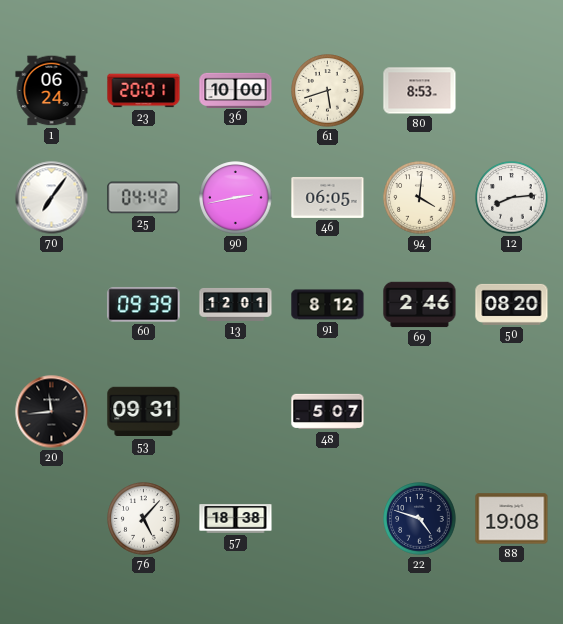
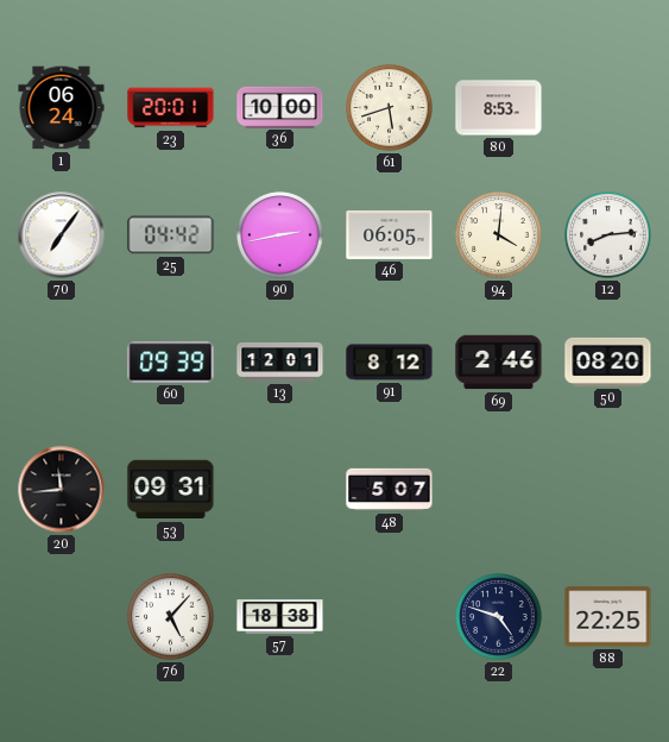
88: 19:08 -> 22:25
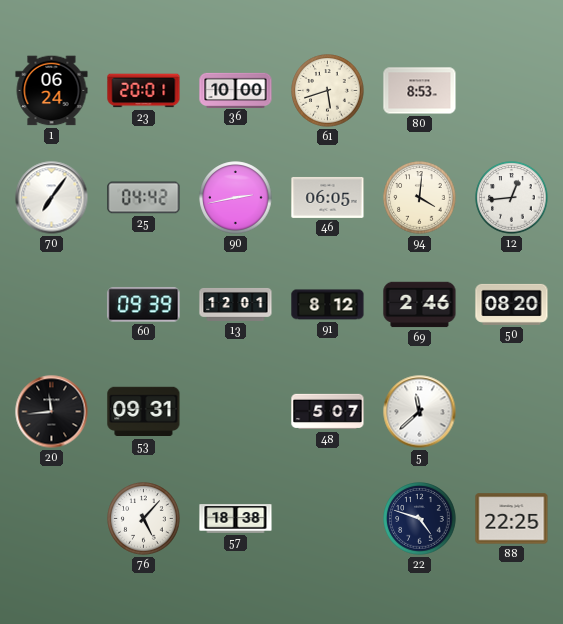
12: 8:14 -> 12:44
5: none -> 11:38
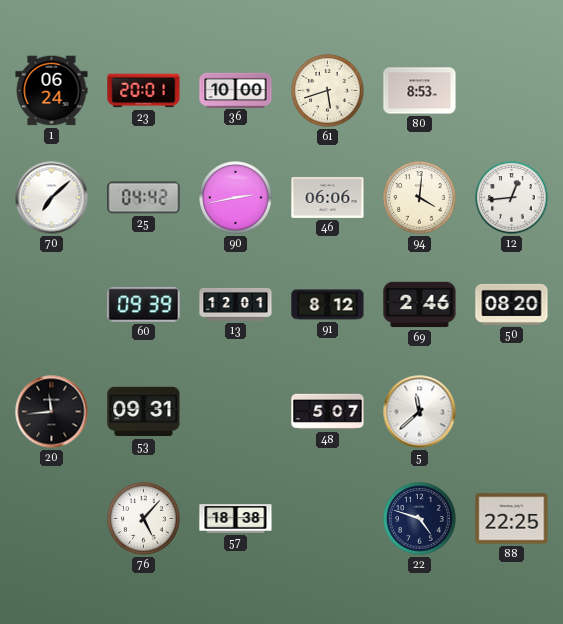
70: 7:06 -> 7:08
46: 06:05 -> 06:06
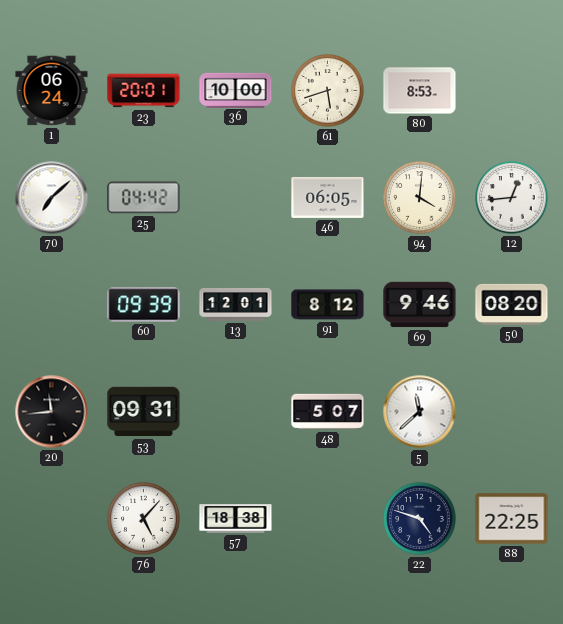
90: 2:43 -> none
46: 06:06 -> 06:05
69: 2:46 -> 9:46
